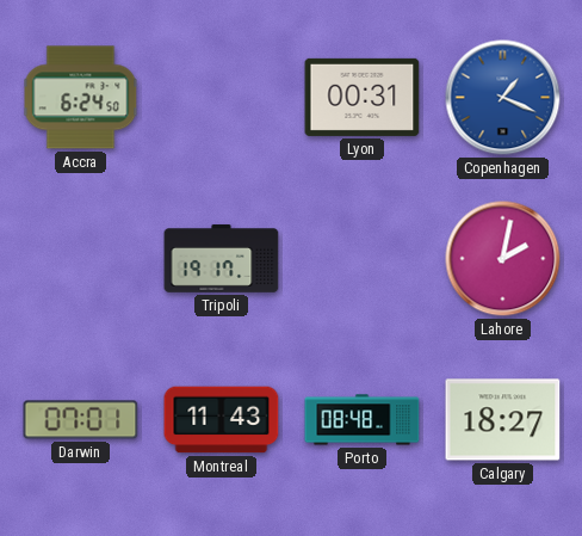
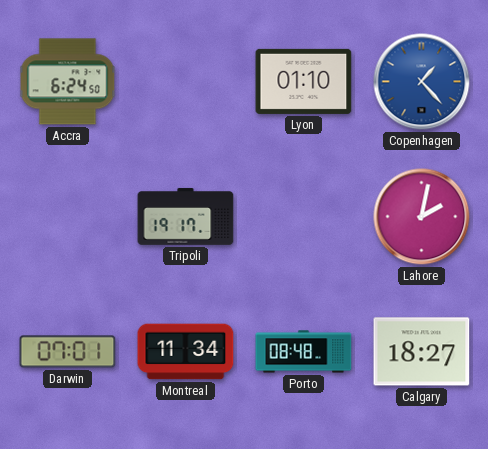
Lyon: 00:31 -> 01:10
Copenhagen: 1:19 -> 1:23
Montreal: 11:43 -> 11:34
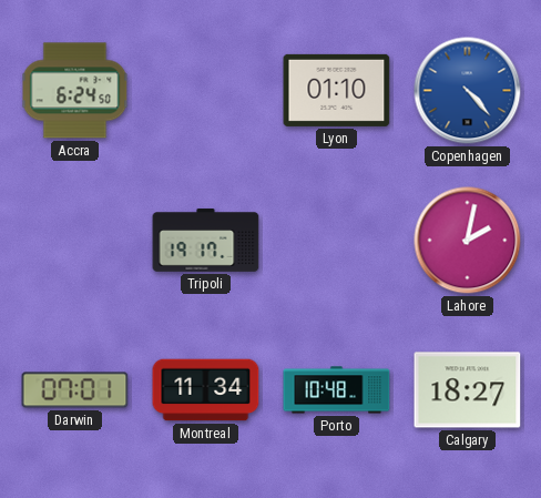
Copenhagen: 1:23 -> 4:23
Porto: 08:48 -> 10:48
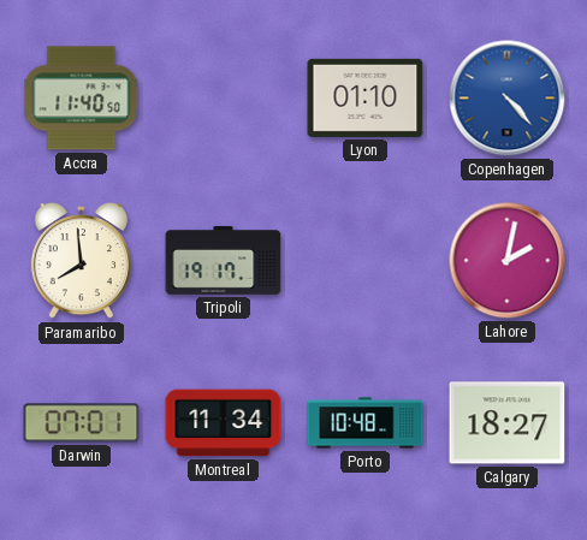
Accra: 6:24 -> 11:40
Paramaribo: none -> 7:59
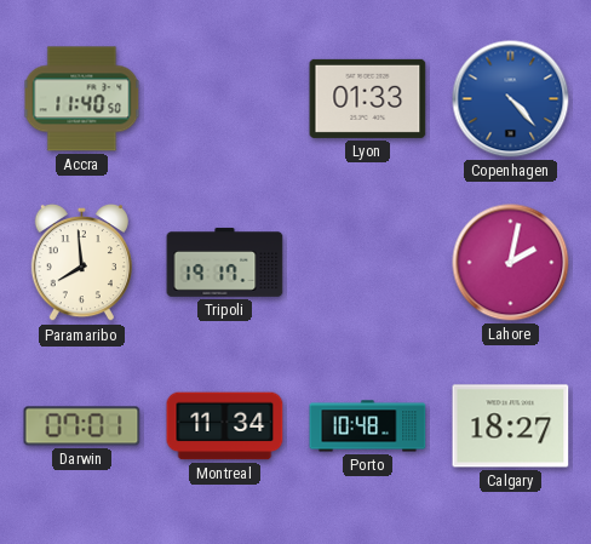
Lyon: 01:10 -> 01:33
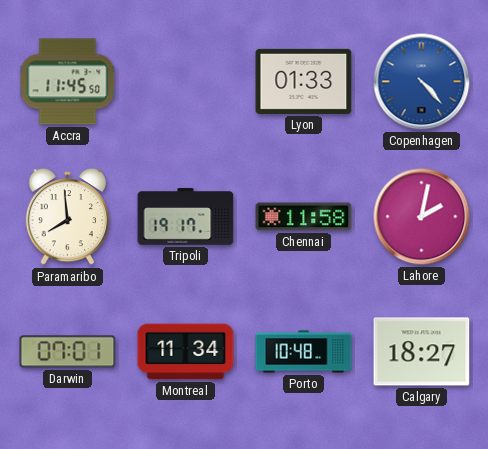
Accra: 11:40 -> 11:45
Chennai: none -> 11:58
